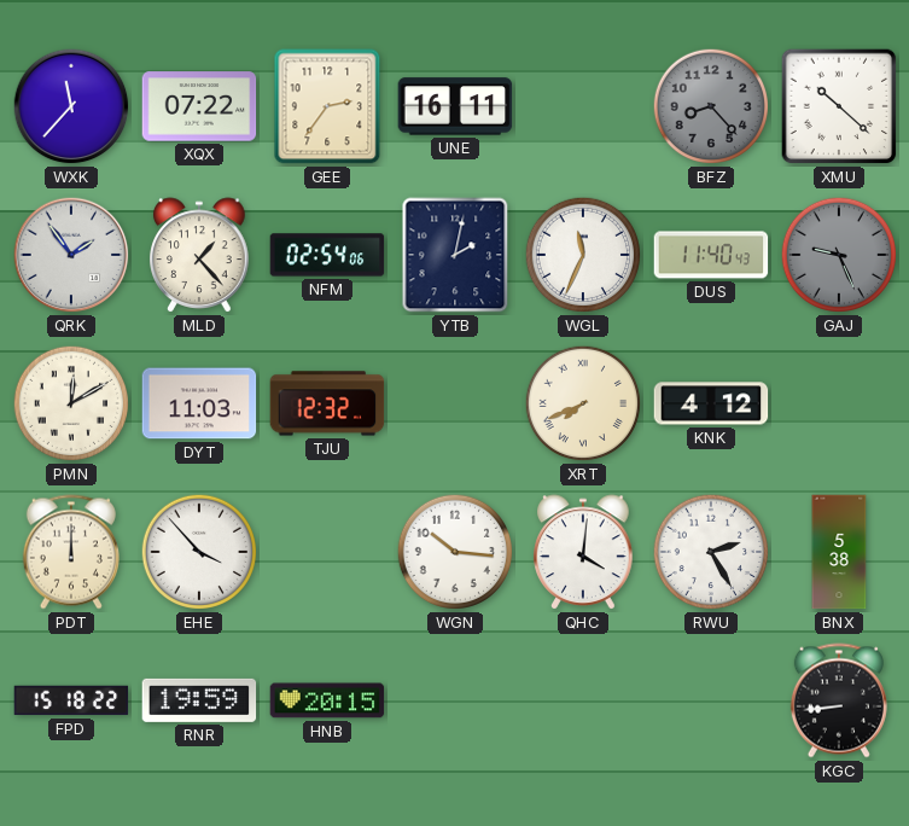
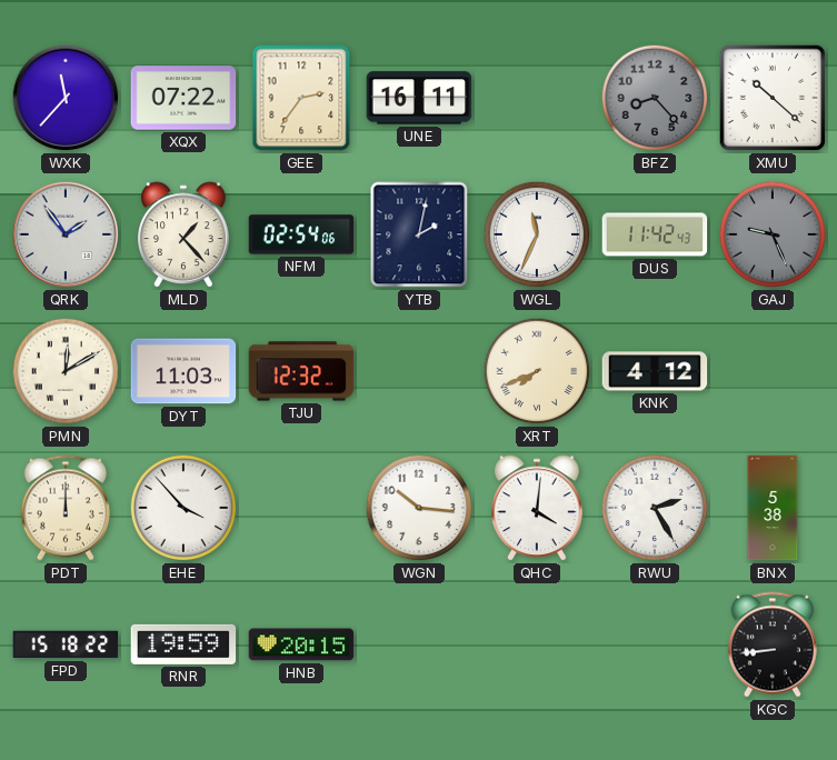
DUS: 11:40 -> 11:42
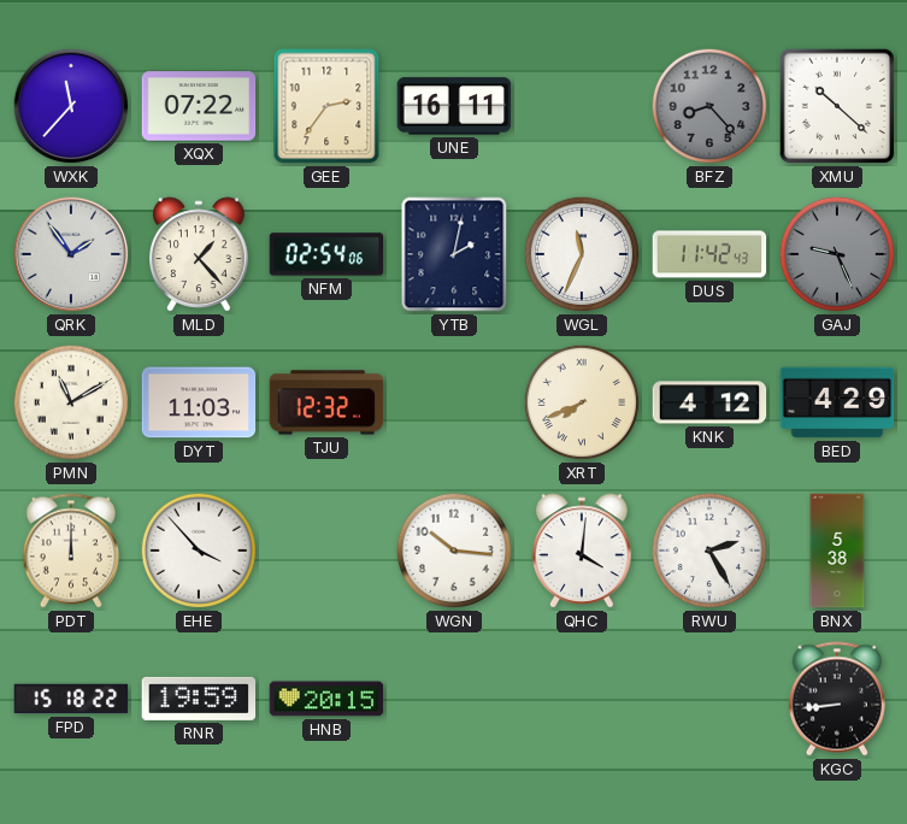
PMN: 12:10 -> 11:10
BED: none -> 4:29
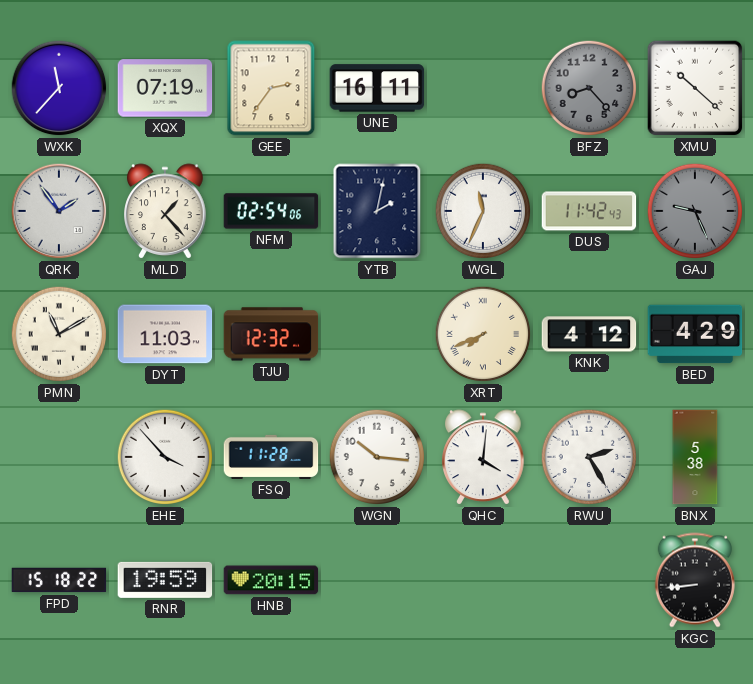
XQX: 07:22 -> 07:19
PDT: 12:00 -> none
FSQ: none -> 11:28
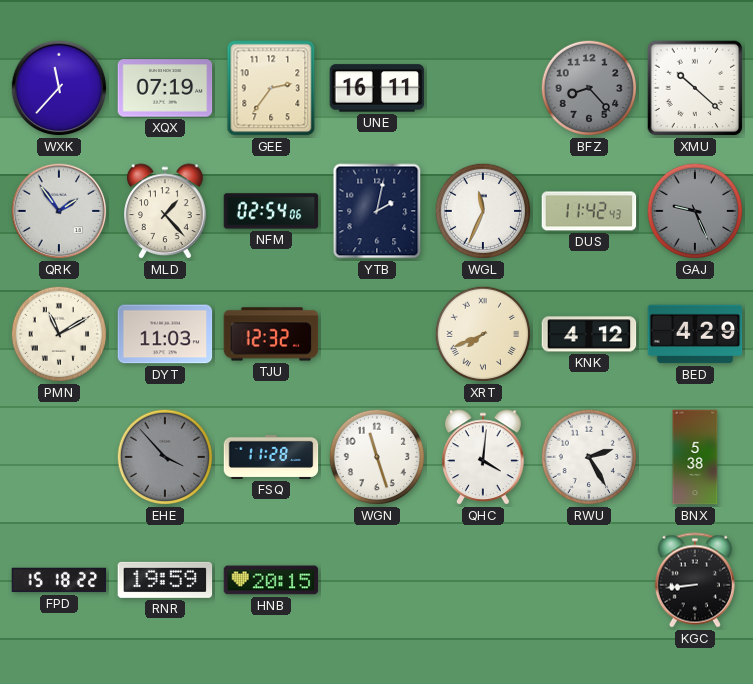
EHE dial: white -> grey
WGN: 10:16 -> 11:27
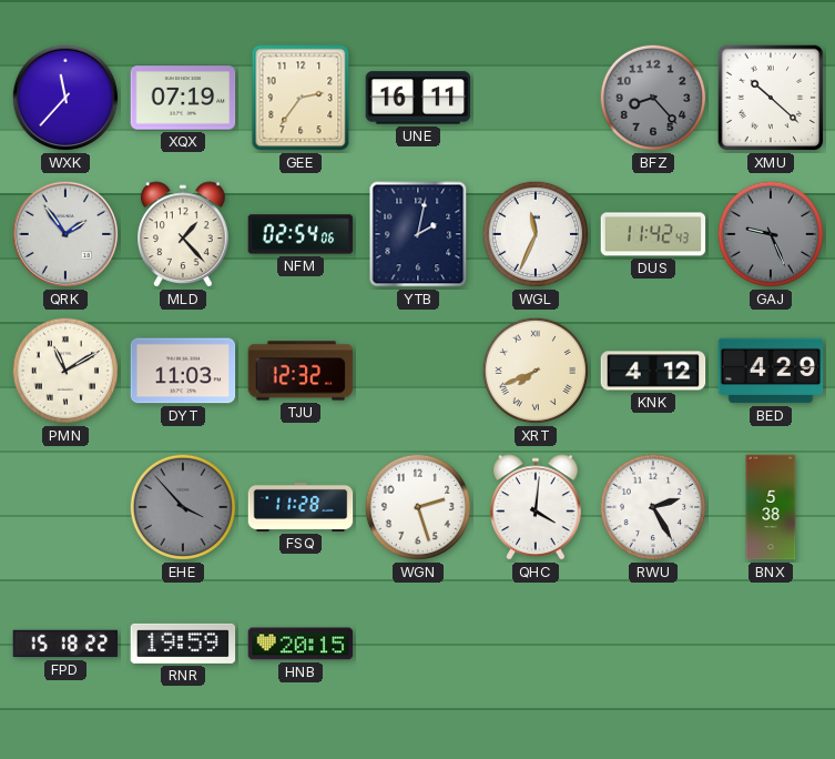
WGN: 11:27 -> 2:27
KGC: 8:44 -> none
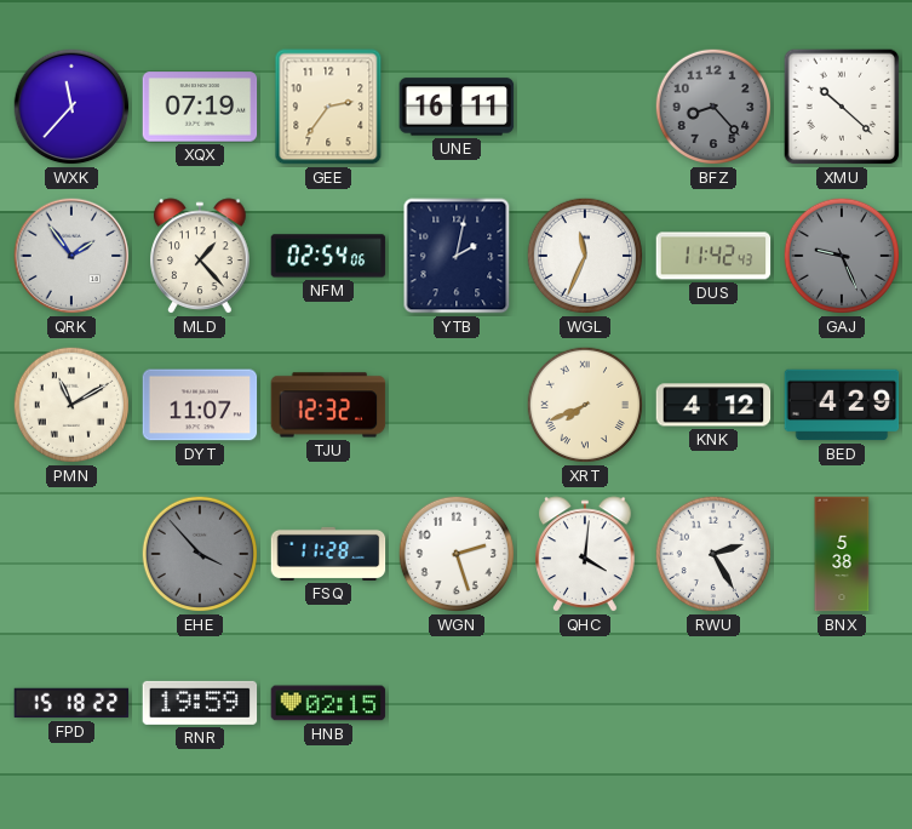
DYT: 11:03 -> 11:07
HNB: 20:15 -> 02:15
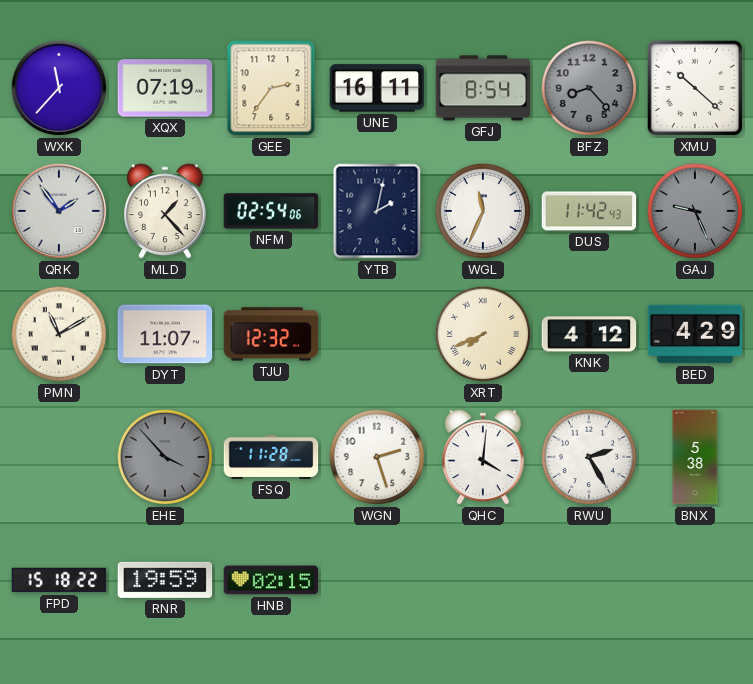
GFJ: none -> 8:54
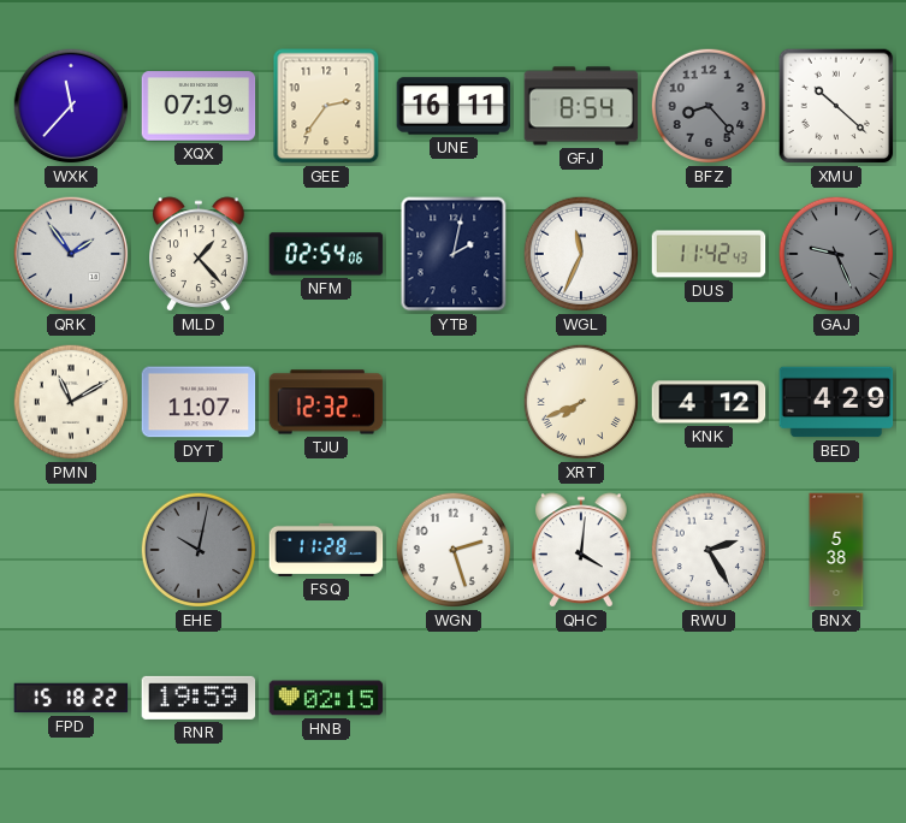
EHE: 3:53 -> 10:02
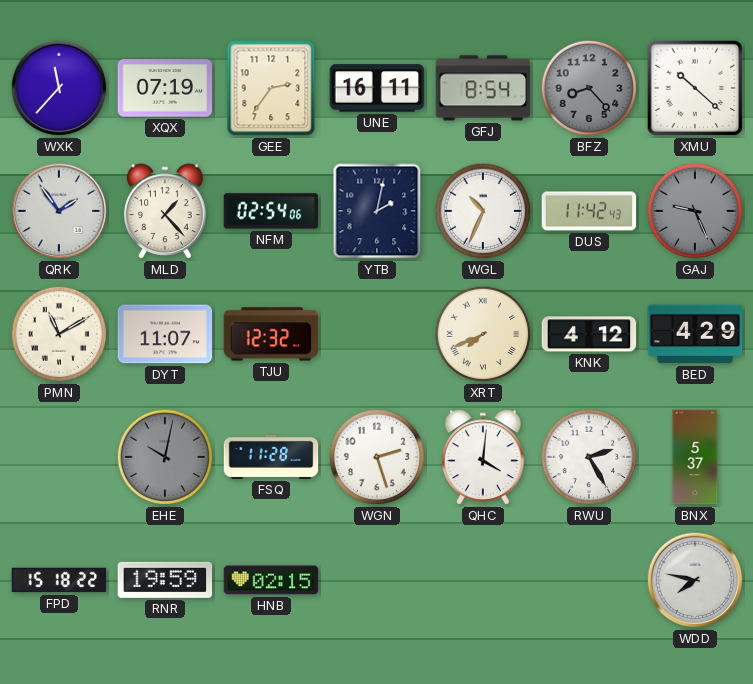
WGL: 11:34 -> 10:34
BNX: 5:38 -> 5:37
WDD: none -> 7:47
